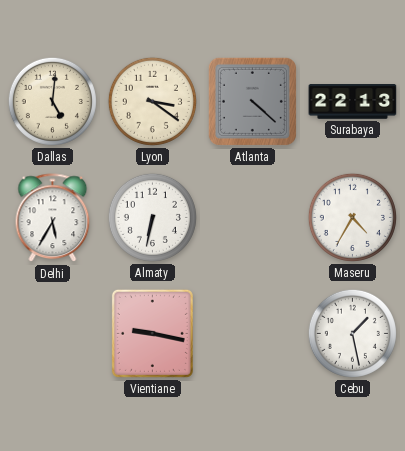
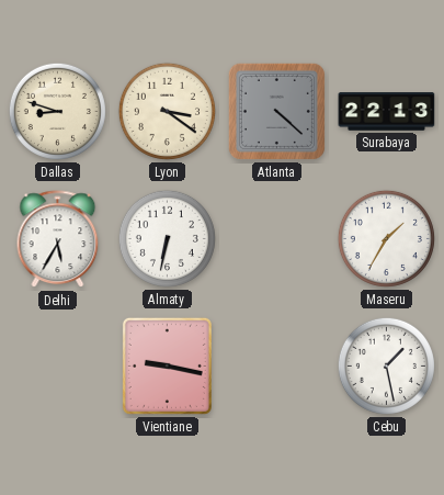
Dallas: 5:01 -> 8:48
Maseru: 4:35 -> 1:35
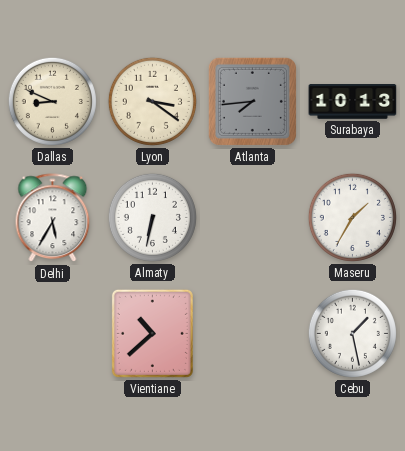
Dallas: 8:48 -> 8:49
Atlanta: 4:22 -> 7:44
Surabaya: 22:13 -> 10:13
Vientiane: 9:17 -> 10:38
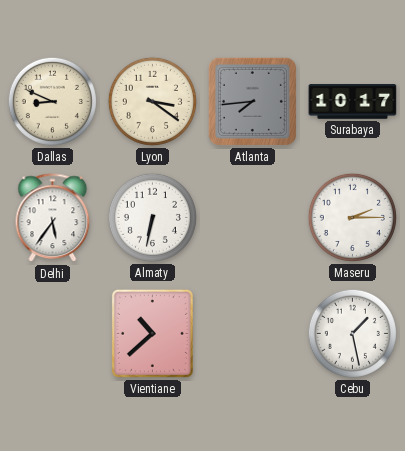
Surabaya: 10:13 -> 10:17
Delhi: 5:35 -> 5:36
Maseru: 1:35 -> 2:15
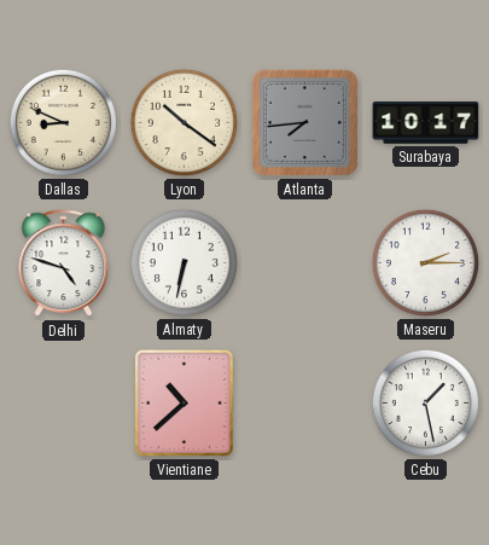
Lyon: 3:21 -> 10:21
Delhi: 5:36 -> 4:48
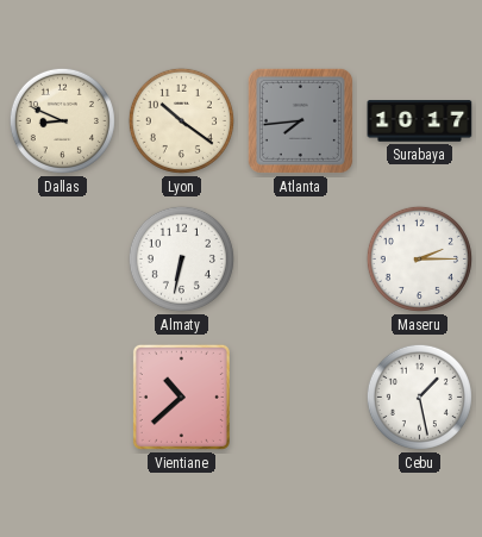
Delhi: 4:48 -> none
